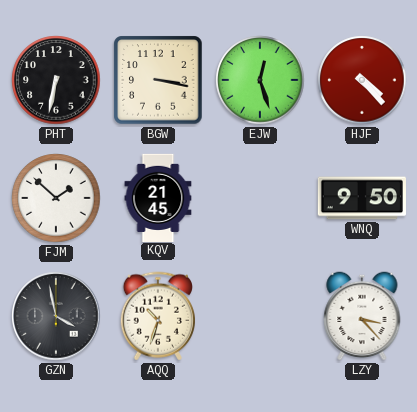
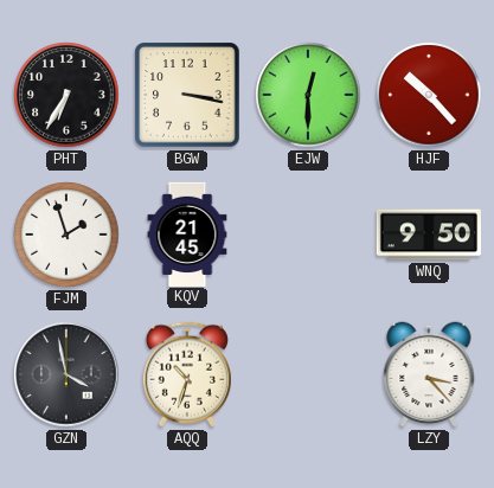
PHT: 6:32 -> 6:35
EJW: 12:27 -> 12:30
HJF: 4:23 -> 10:23
FJM: 1:52 -> 1:57
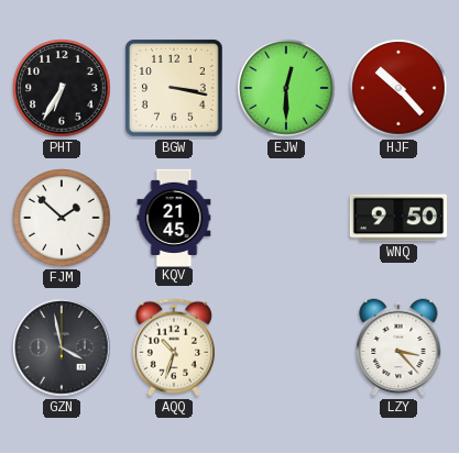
FJM: 1:57 -> 1:52
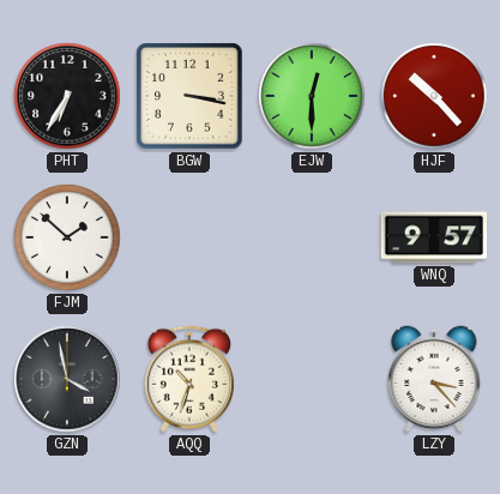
KQV: 21:45 -> none
WNQ: 9:50 -> 9:57
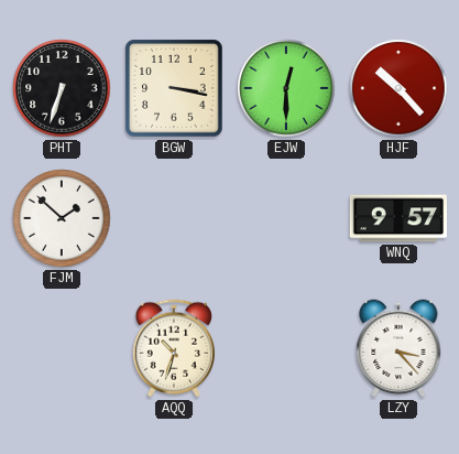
PHT: 6:35 -> 6:33
GZN: 3:58 -> none
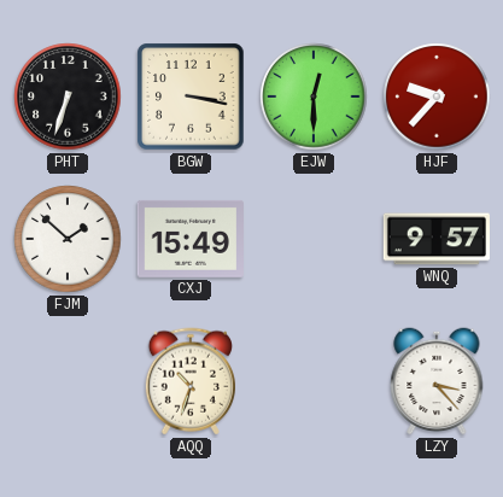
HJF: 10:23 -> 9:37
CXJ: none -> 15:49
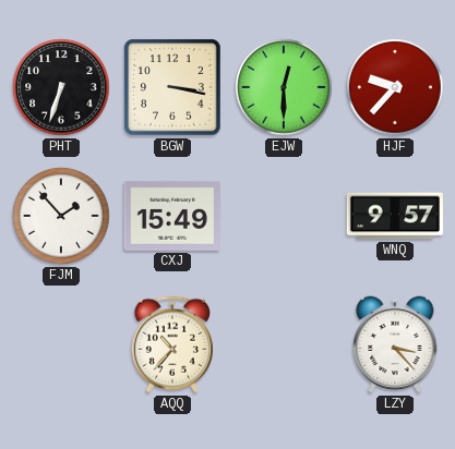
FJM: 1:52 -> 1:53
AQQ: 10:33 -> 10:37
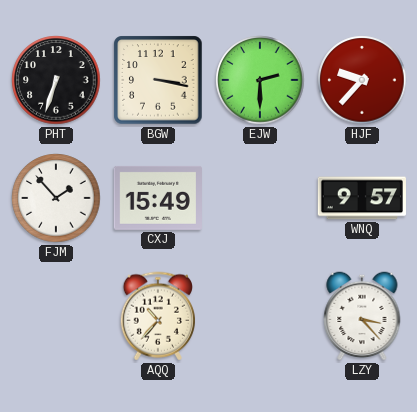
EJW: 12:30 -> 2:30
